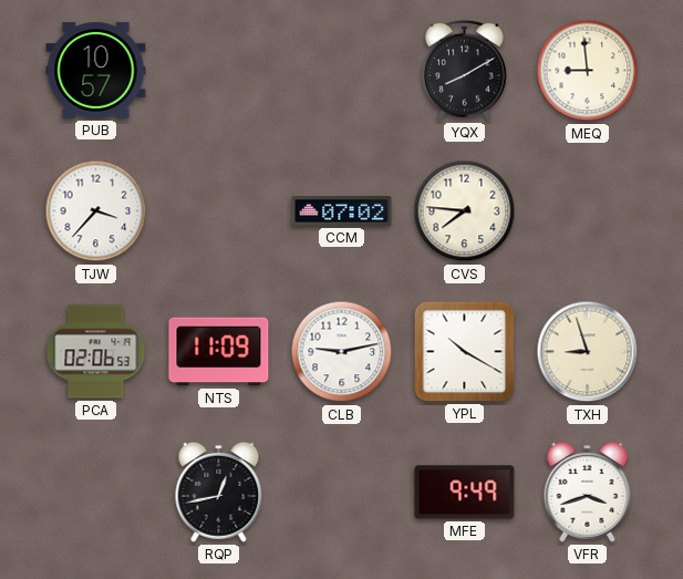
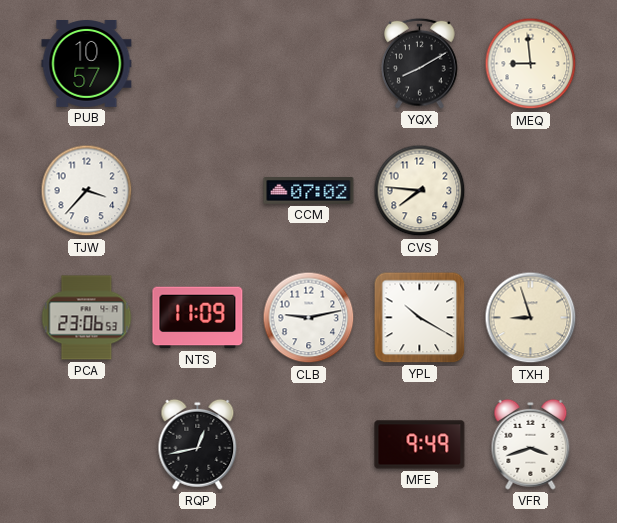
PCA: 02:06 -> 23:06
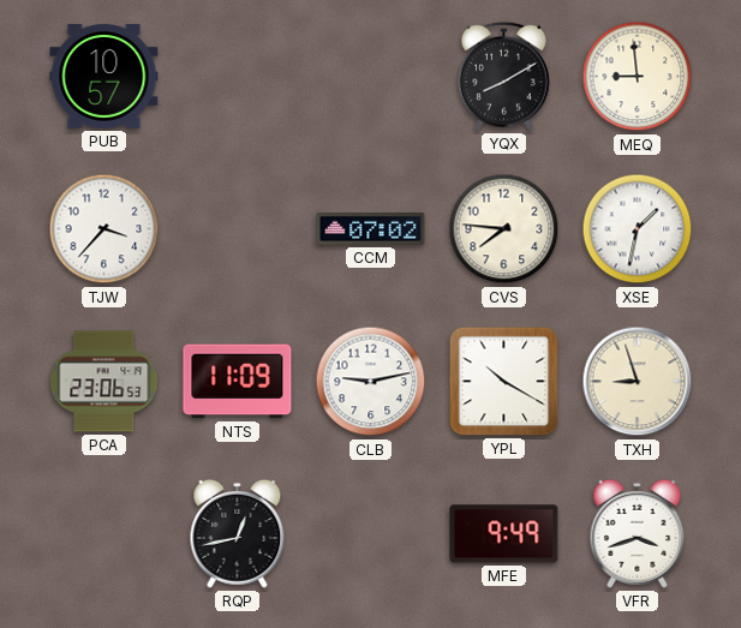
XSE: none -> 1:32
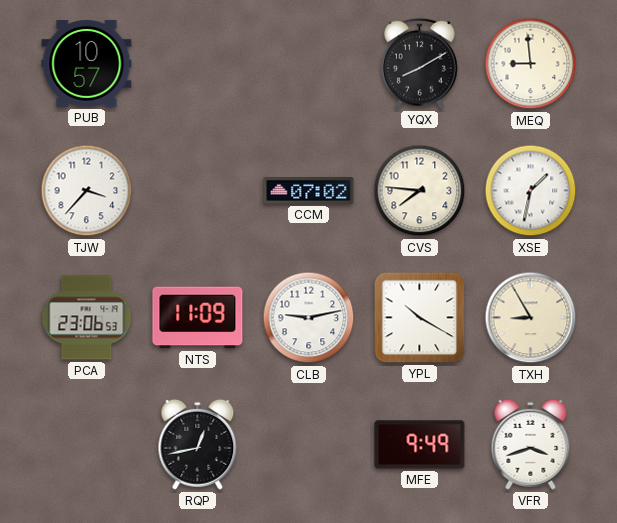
TXH: 8:57 -> 8:55
